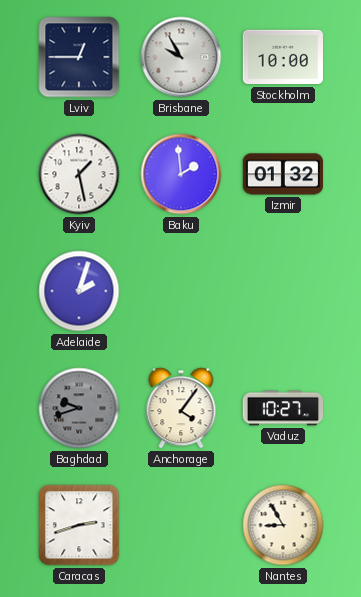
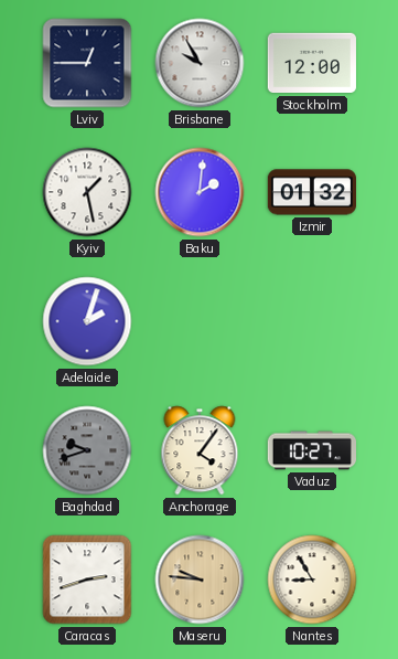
Stockholm: 10:00 -> 12:00
Baku: 1:59 -> 2:01
Maseru: none -> 9:46
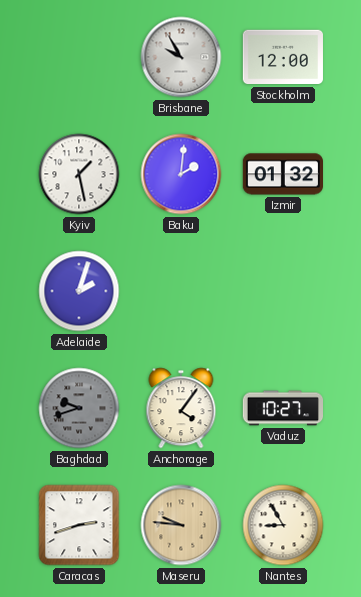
Lviv: 12:45 -> none
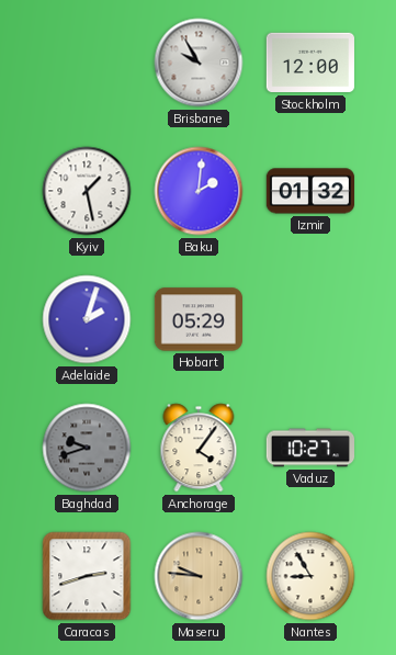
Hobart: none -> 05:29
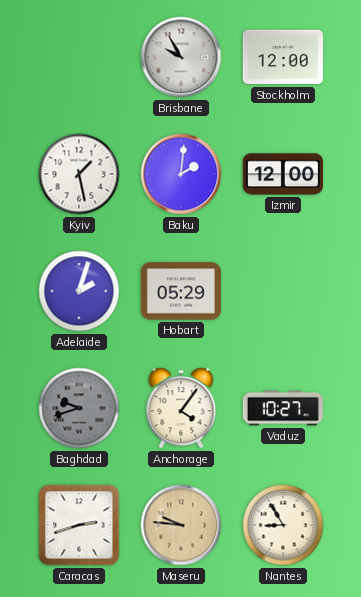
Izmir: 01:32 -> 12:00
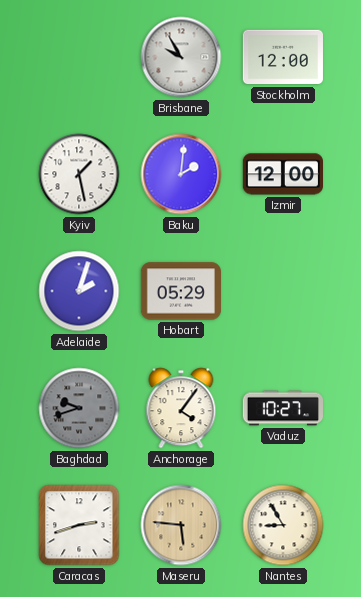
Maseru: 9:46 -> 5:46
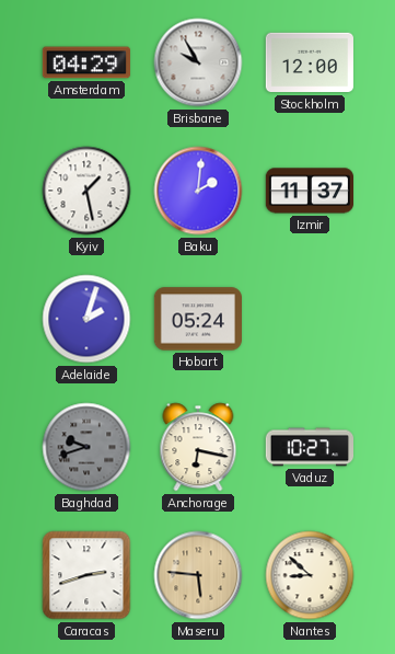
Amsterdam: none -> 04:29
Izmir: 12:00 -> 11:37
Hobart: 05:29 -> 05:24
Anchorage: 4:06 -> 6:17
Nantes: 8:55 -> 8:52
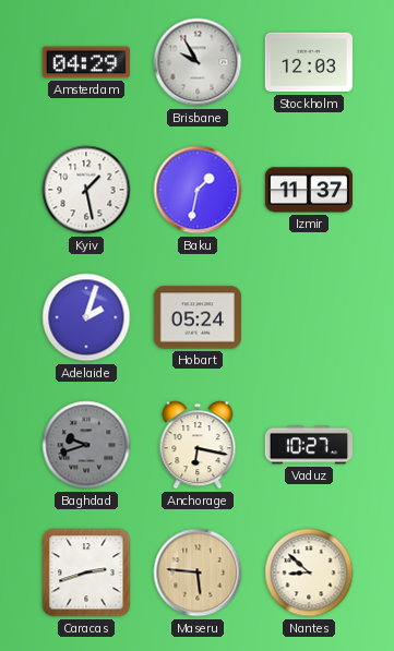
Stockholm: 12:00 -> 12:03
Baku: 2:01 -> 1:32
